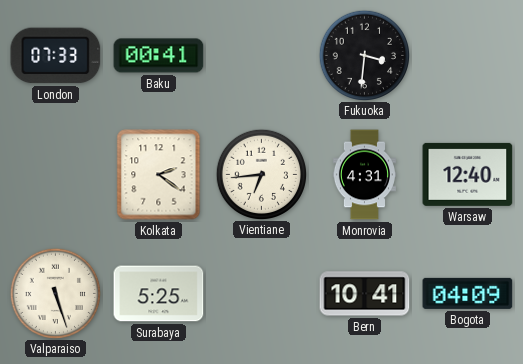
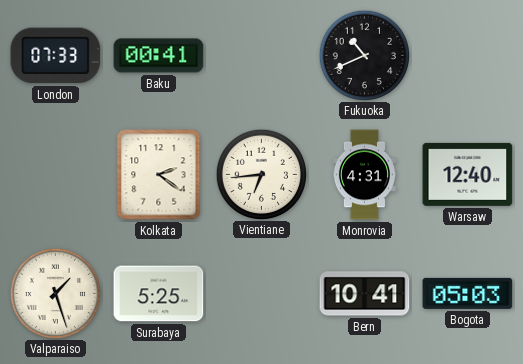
Fukuoka: 3:31 -> 10:41
Valparaiso: 5:27 -> 1:27
Bogota: 04:09 -> 05:03
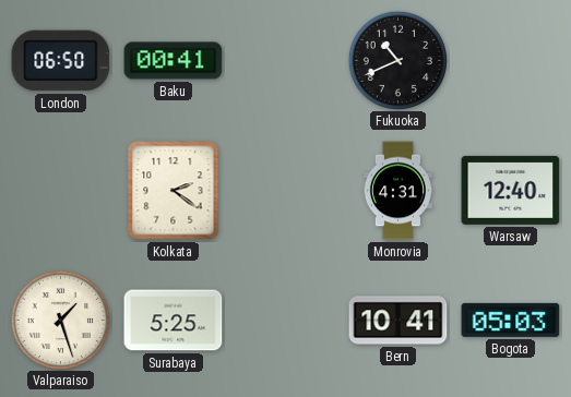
London: 07:33 -> 06:50
Vientiane: 6:44 -> none
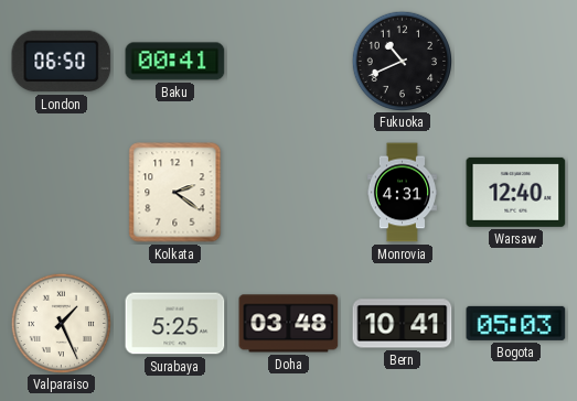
Valparaiso: 1:27 -> 1:26
Doha: none -> 03:48
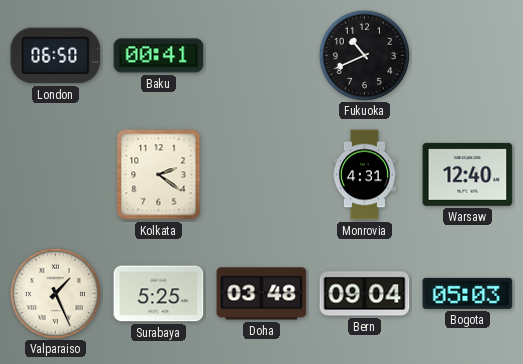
Bern: 10:41 -> 09:04
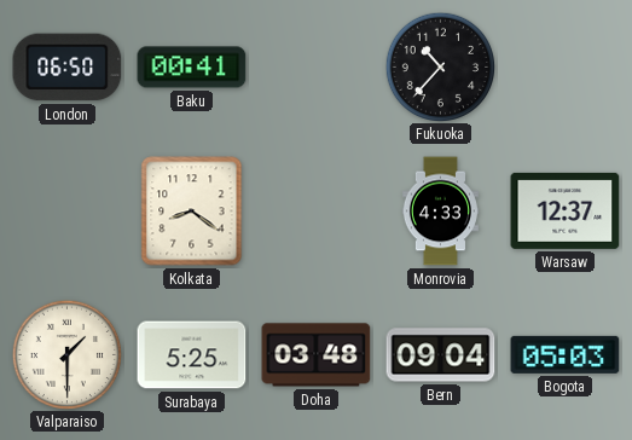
Fukuoka: 10:41 -> 10:37
Kolkata: 2:21 -> 8:21
Monrovia: 4:31 -> 4:33
Warsaw: 12:40 -> 12:37
Valparaiso: 1:26 -> 1:30
